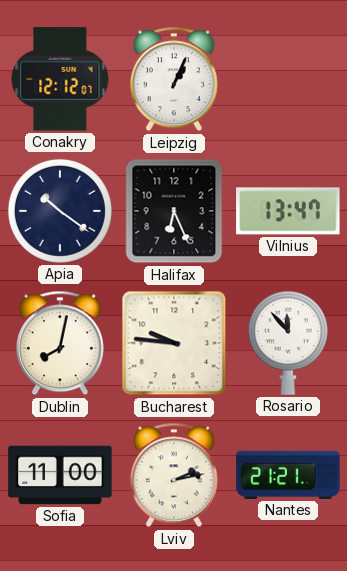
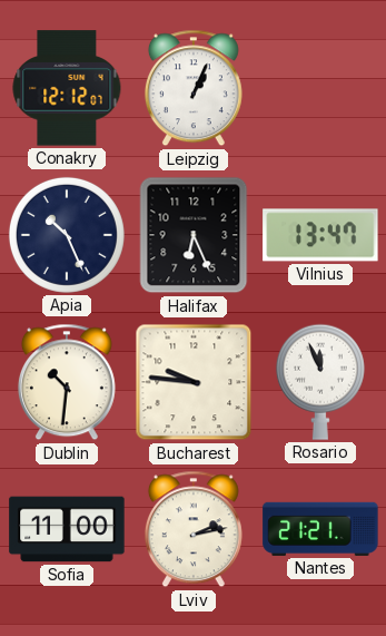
Apia: 10:21 -> 10:26
Dublin: 8:02 -> 10:31
Rosario: 11:53 -> 11:56
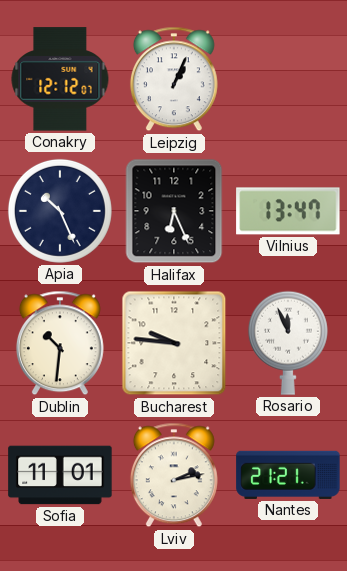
Sofia: 11:00 -> 11:01
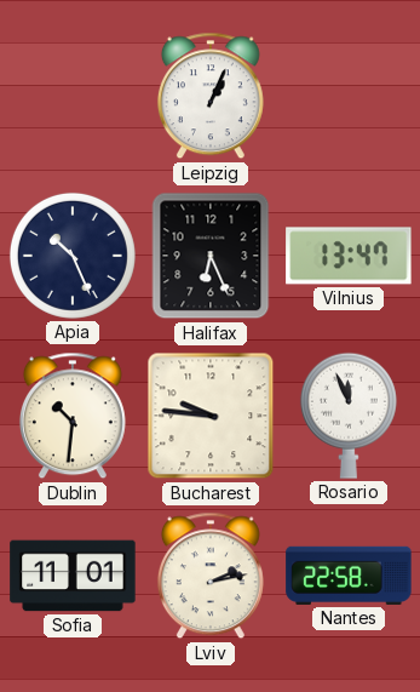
Conakry: 12:12 -> none
Nantes: 21:21 -> 22:58
